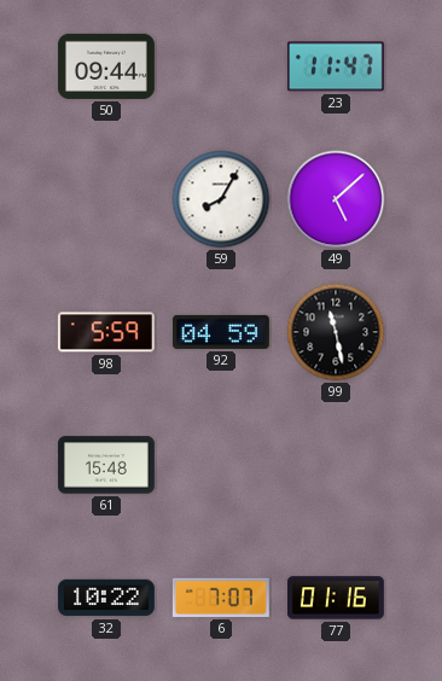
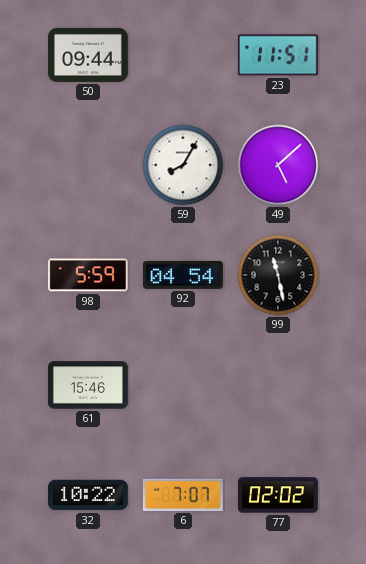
23: 11:47 -> 11:51
92: 04:59 -> 04:54
61: 15:48 -> 15:46
77: 01:16 -> 02:02
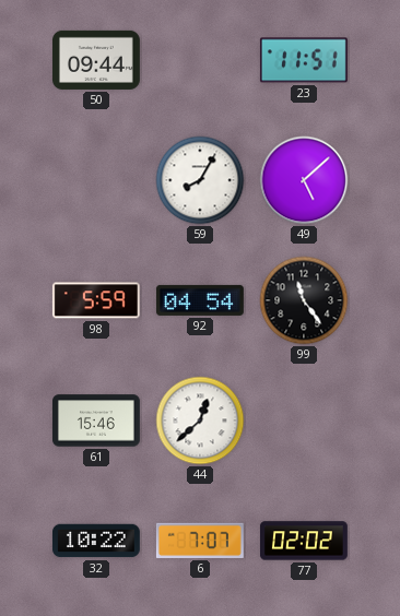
99: 11:28 -> 11:24
44: none -> 12:38
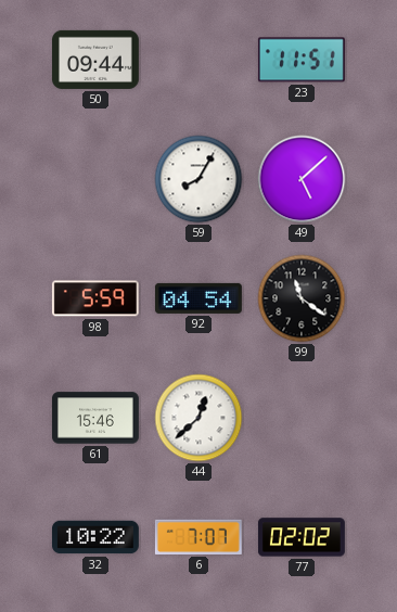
99: 11:24 -> 11:21
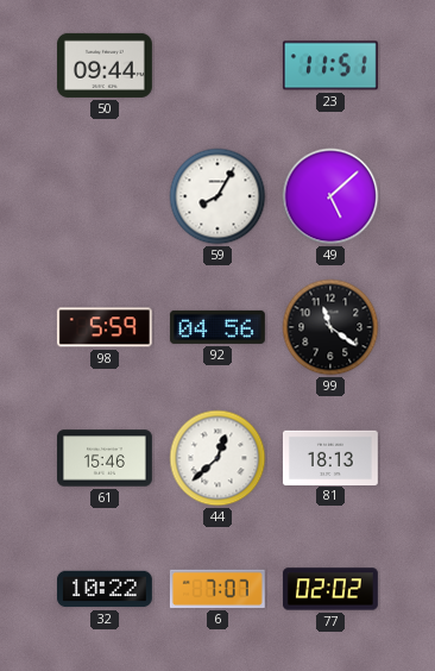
92: 04:54 -> 04:56
81: none -> 18:13
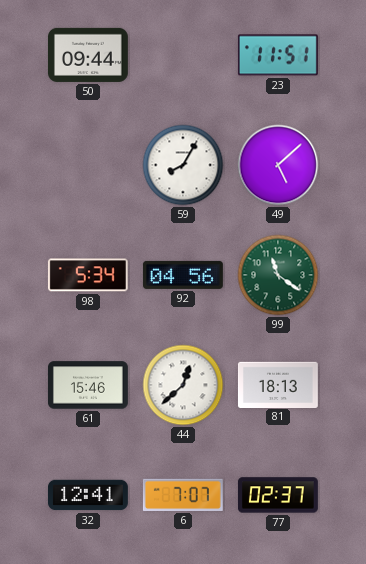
98: 5:59 -> 5:34
99 dial: black -> green
32: 10:22 -> 12:41
77: 02:02 -> 02:37
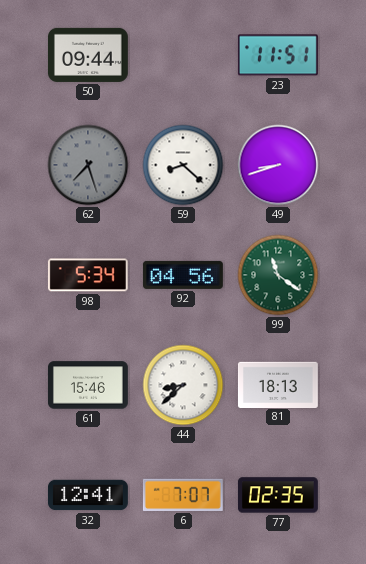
62: none -> 7:27
59: 8:05 -> 8:22
49: 5:08 -> 8:42
44: 12:38 -> 8:38
77: 02:37 -> 02:35
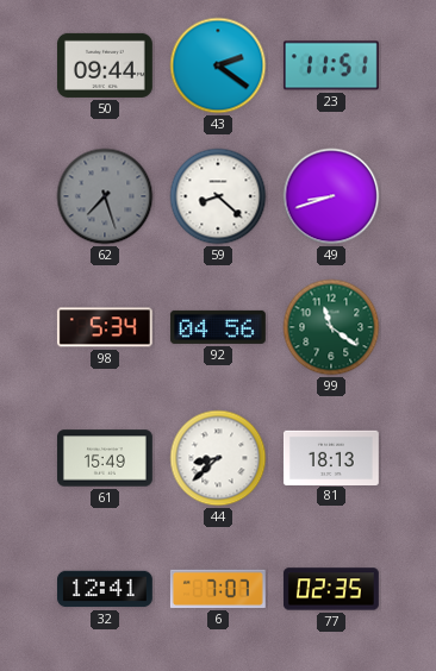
43: none -> 2:21
61: 15:46 -> 15:49
